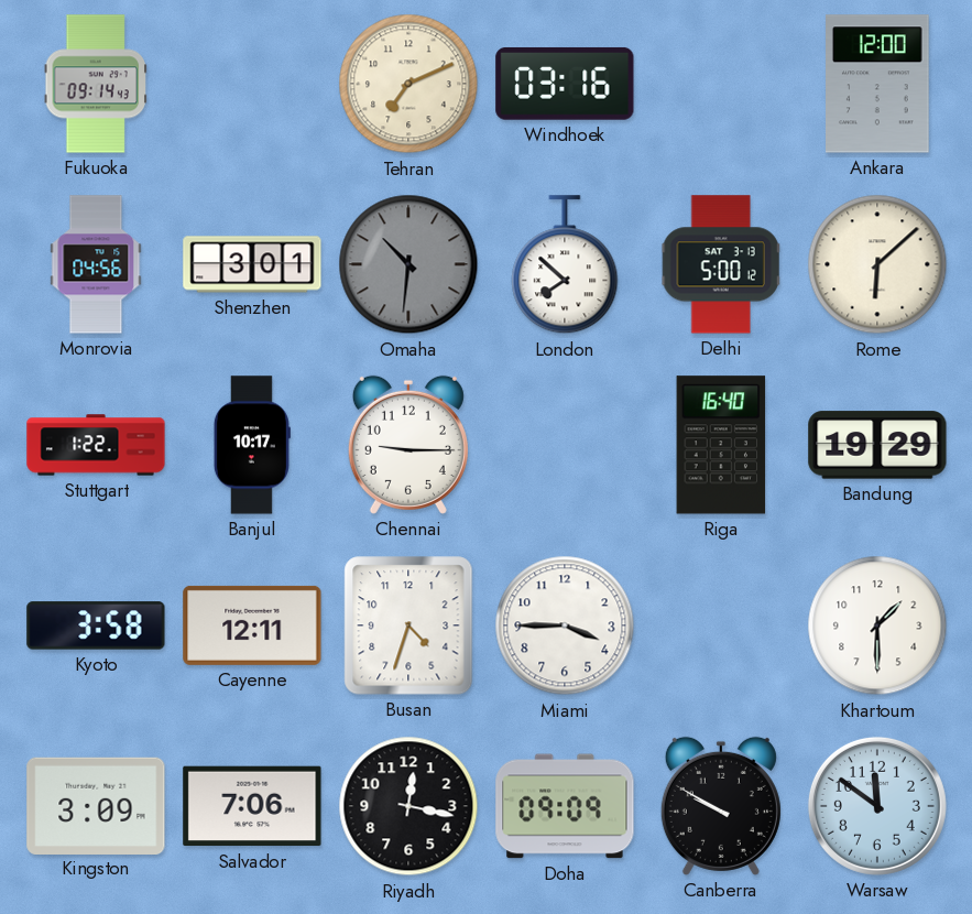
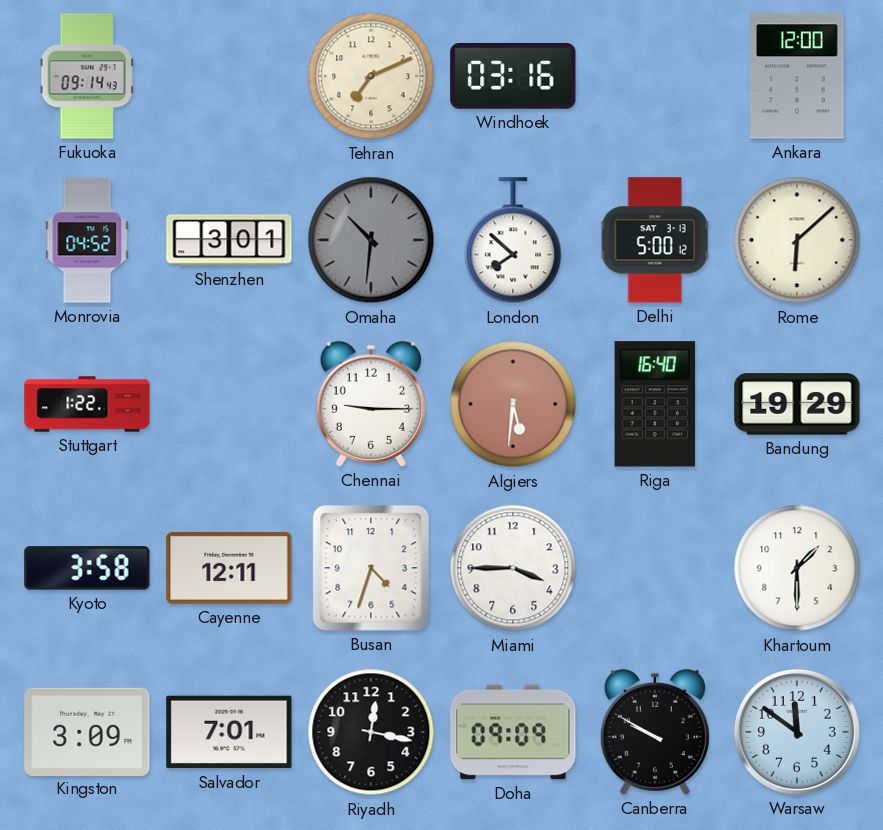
Monrovia: 04:56 -> 04:52
Banjul: 10:17 -> none
Algiers: none -> 5:31
Salvador: 7:06 -> 7:01
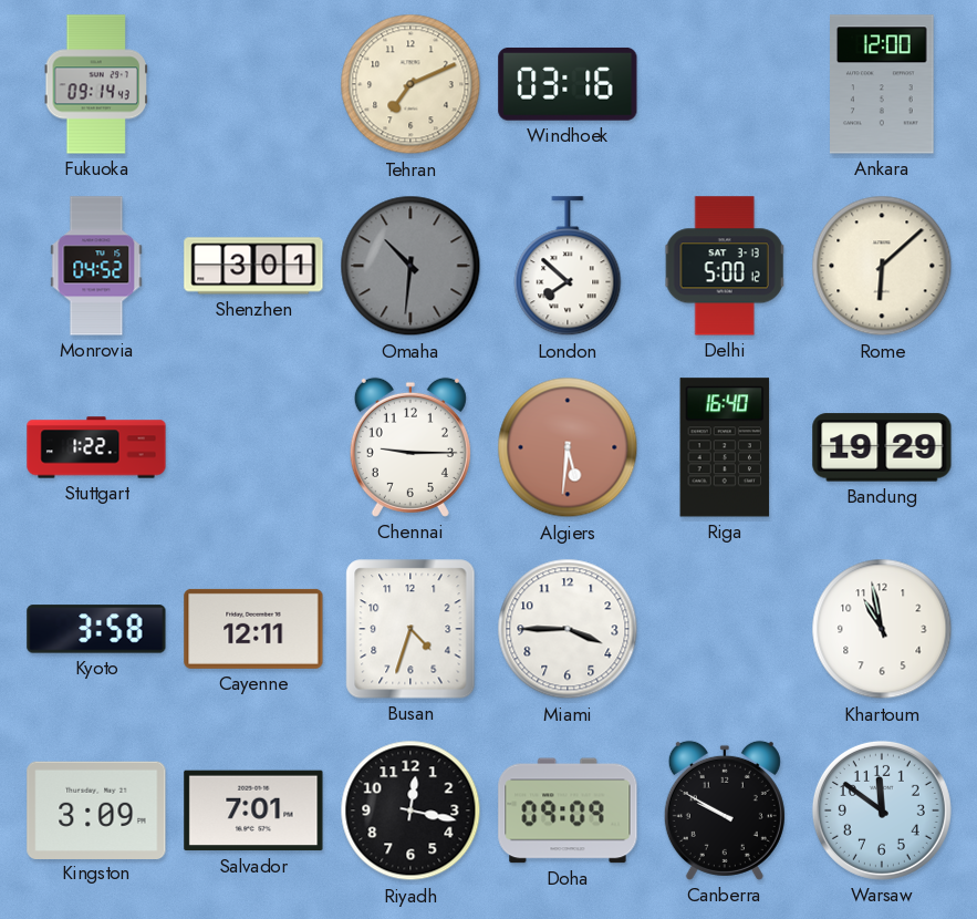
Khartoum: 1:30 -> 10:58
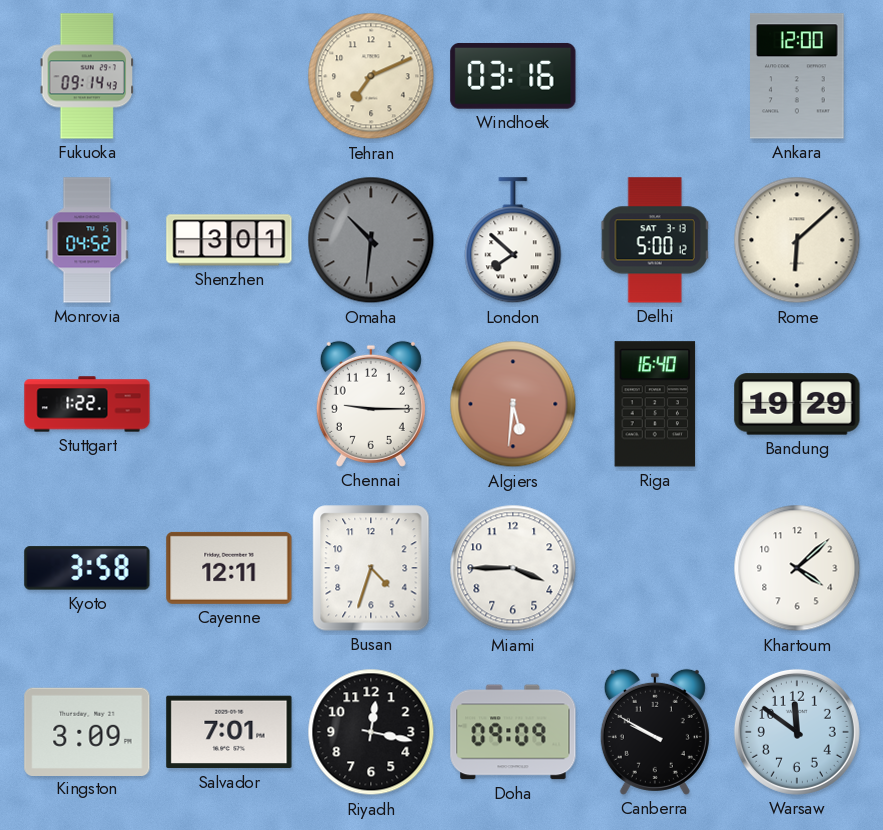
Khartoum: 10:58 -> 4:08
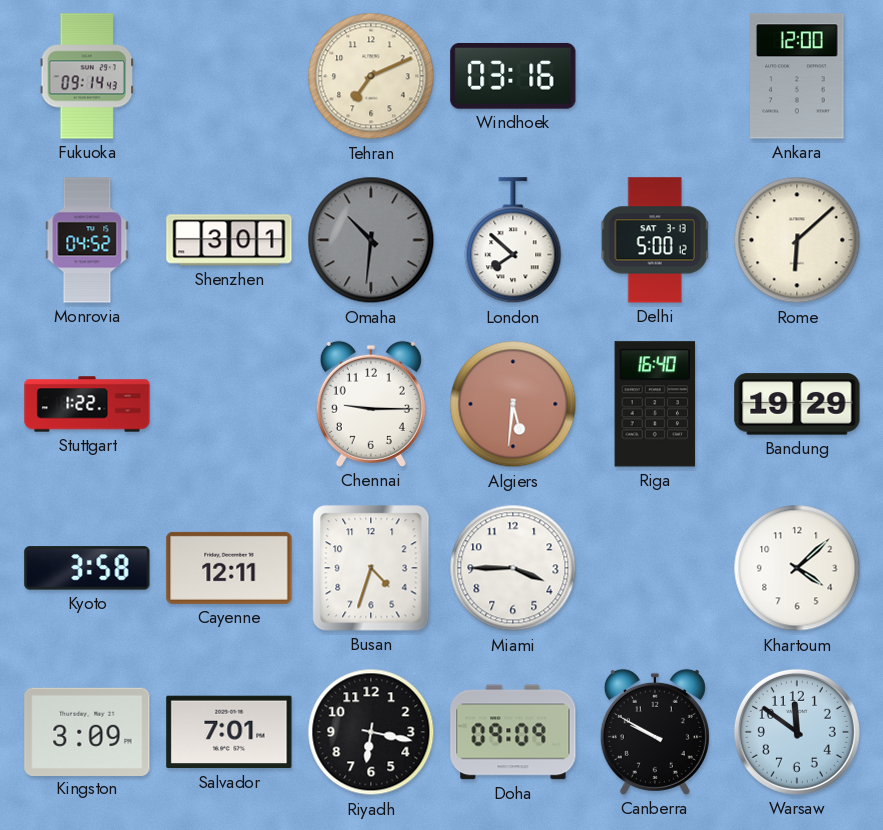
Riyadh: 12:17 -> 6:17
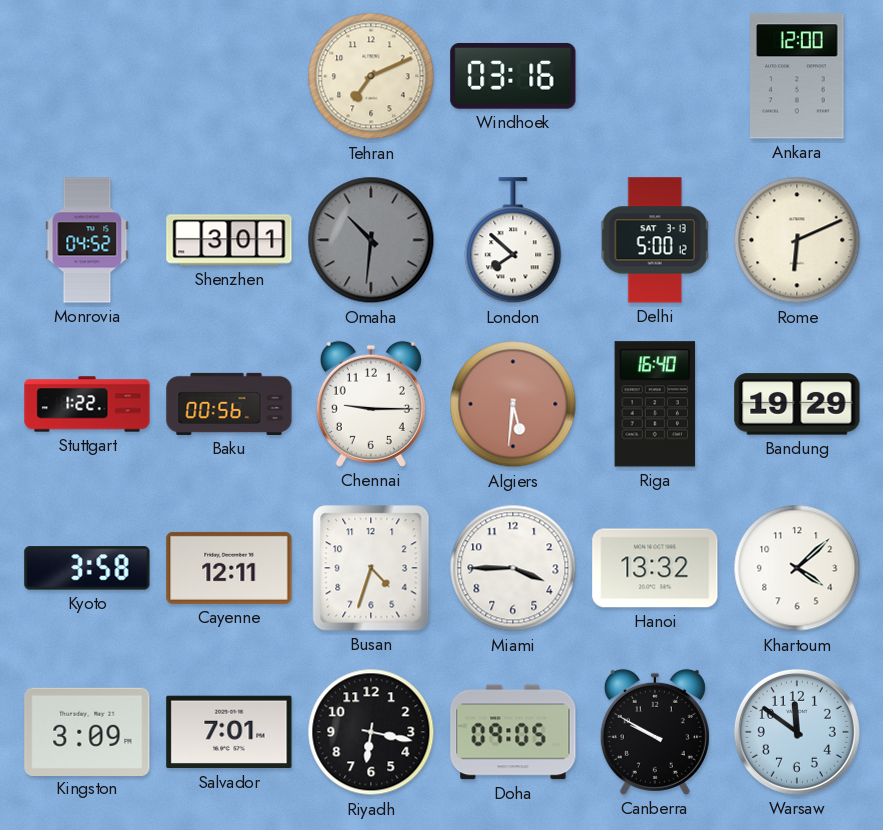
Fukuoka: 09:14 -> none
Rome: 6:08 -> 6:11
Baku: none -> 00:56
Hanoi: none -> 13:32
Doha: 09:09 -> 09:05
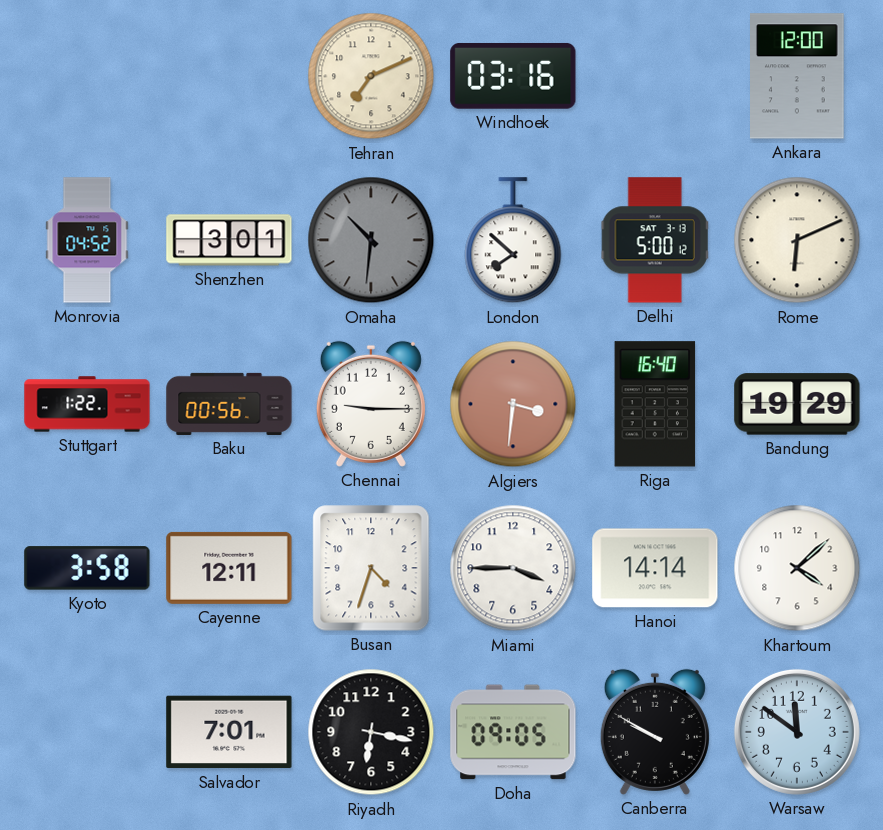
Algiers: 5:31 -> 3:31
Hanoi: 13:32 -> 14:14
Kingston: 3:09 -> none
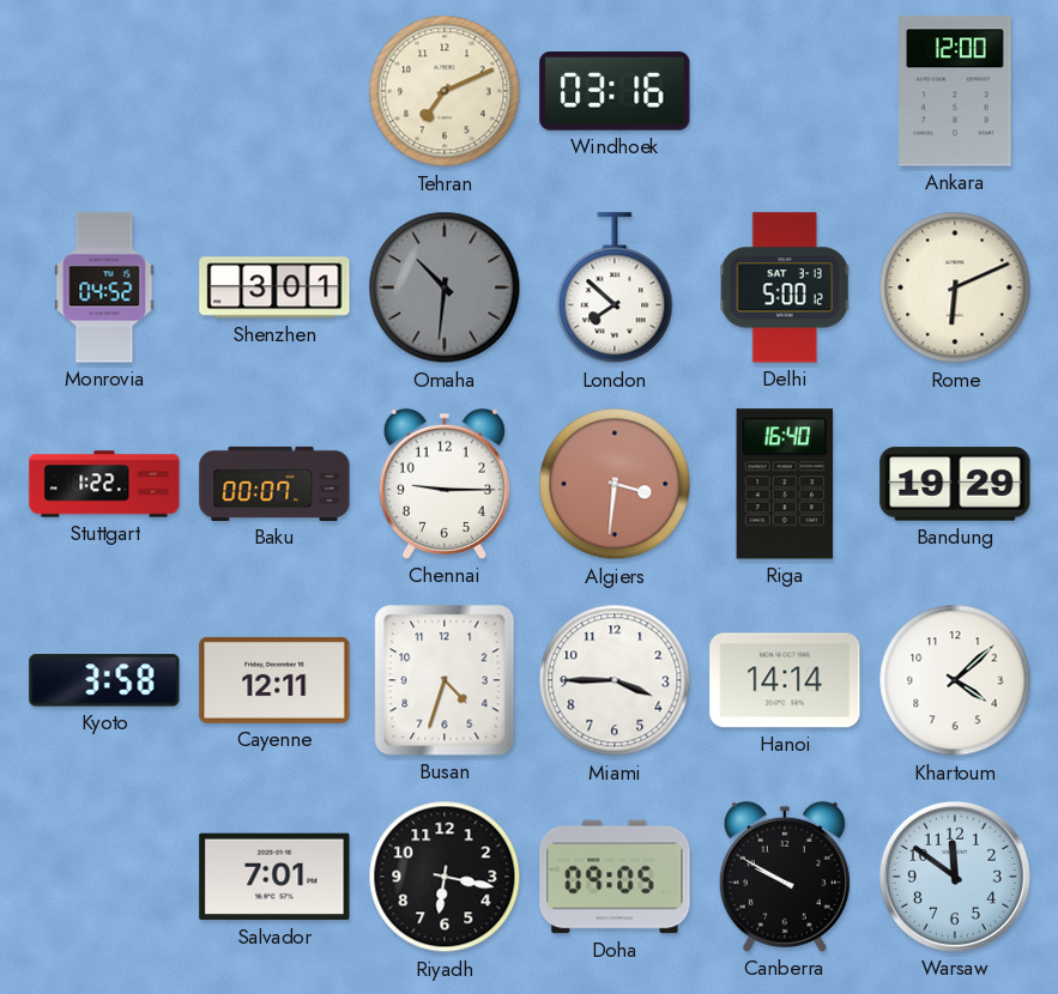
Baku: 00:56 -> 00:07
